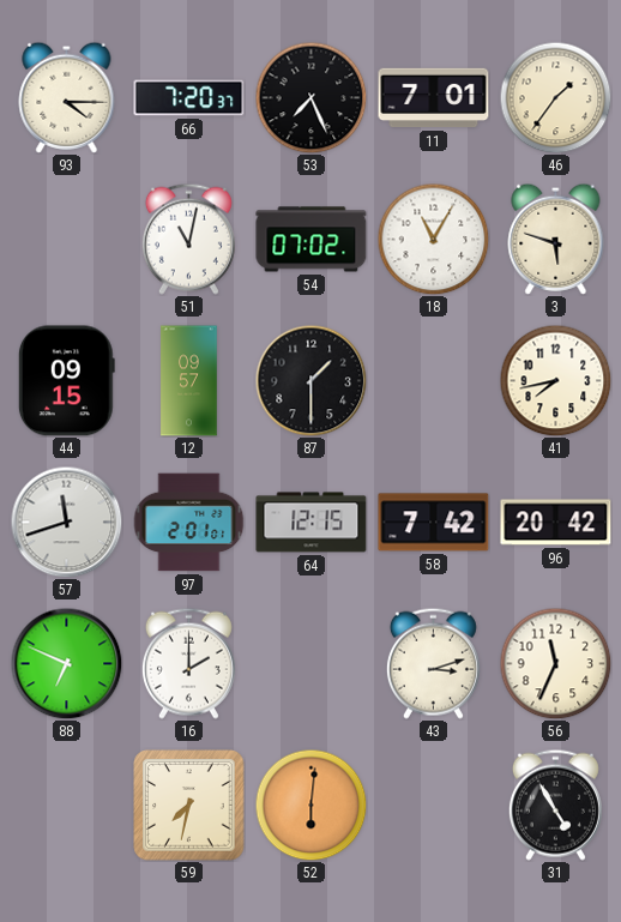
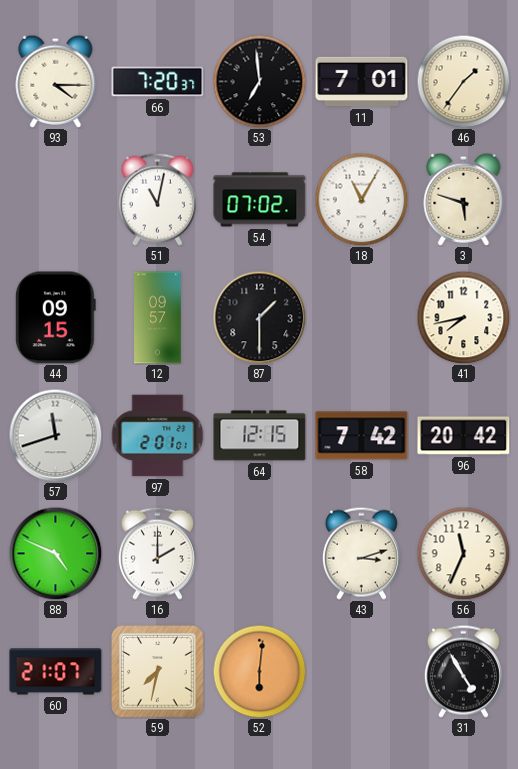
53: 7:26 -> 6:59
88: 6:49 -> 4:49
60: none -> 21:07
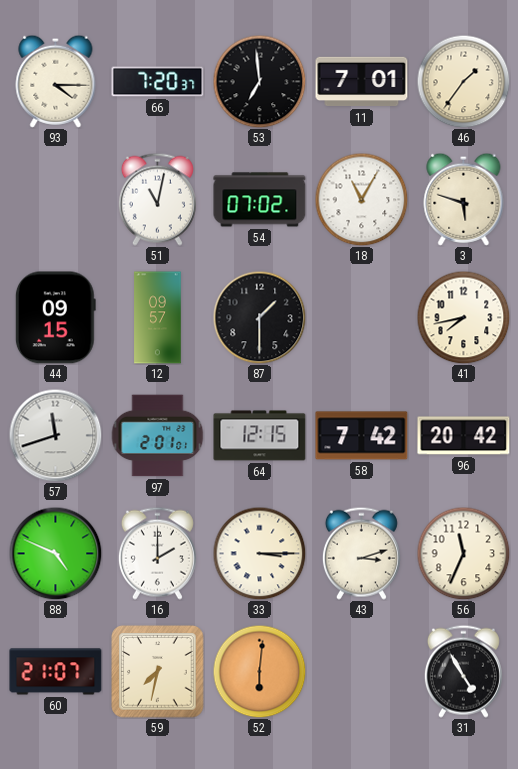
33: none -> 3:15
